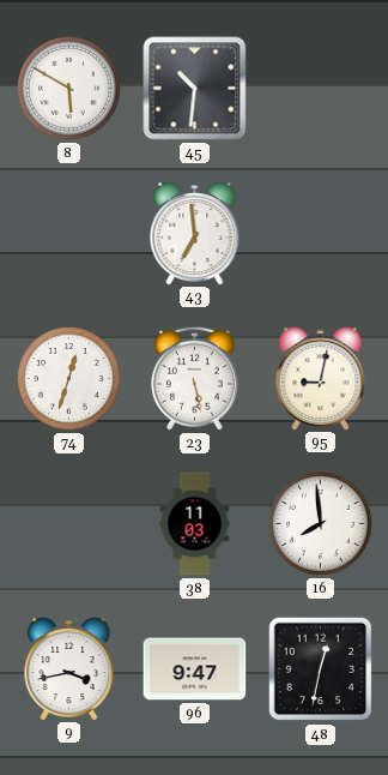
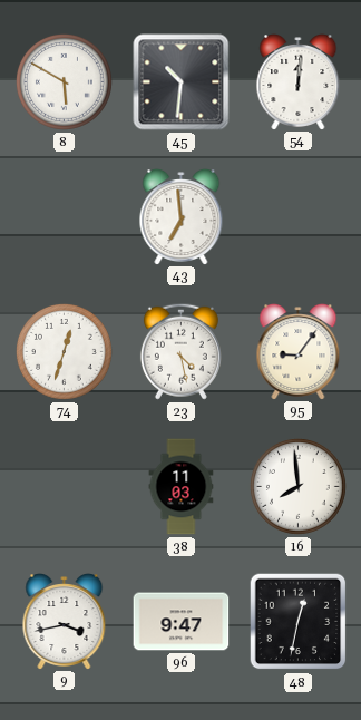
54: none -> 12:01
23: 5:28 -> 4:28
95: 9:02 -> 9:06
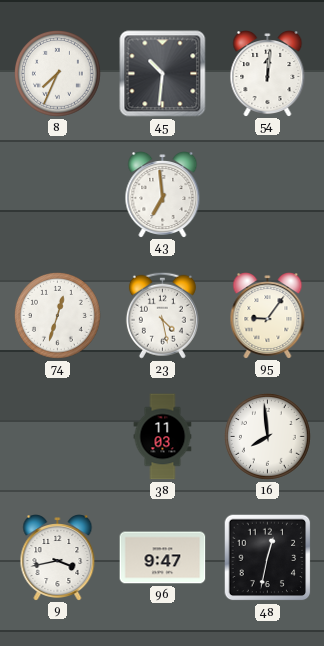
8: 5:50 -> 7:34
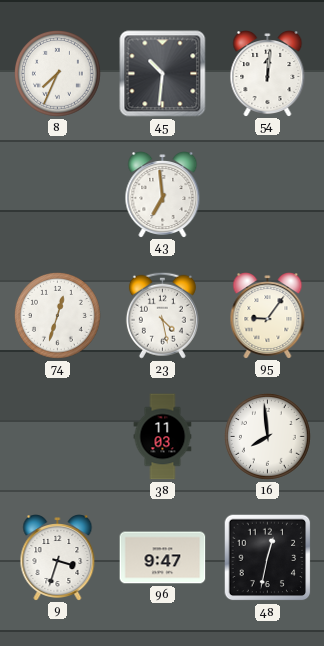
9: 3:43 -> 3:33
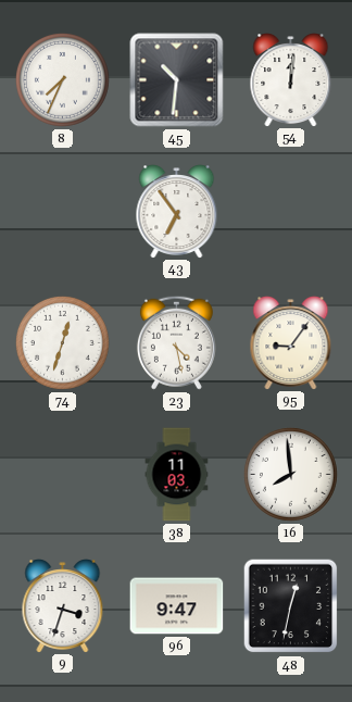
43: 6:59 -> 6:54
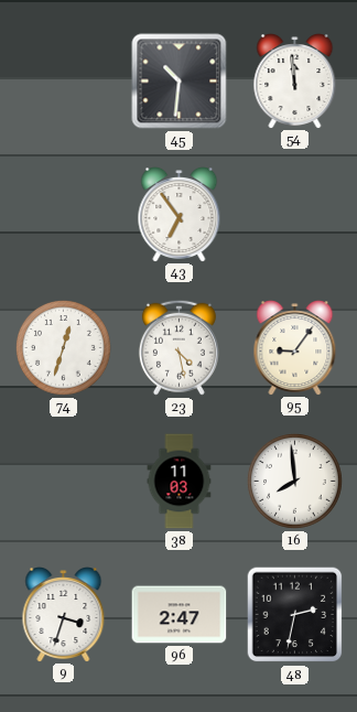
8: 7:34 -> none
54: 12:01 -> 11:59
96: 9:47 -> 2:47
48: 12:32 -> 2:32
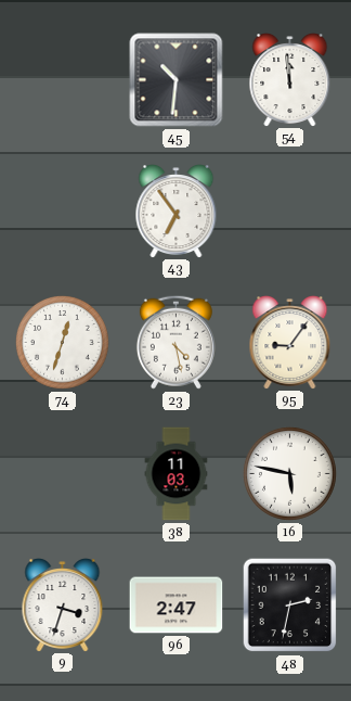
16: 7:59 -> 5:47
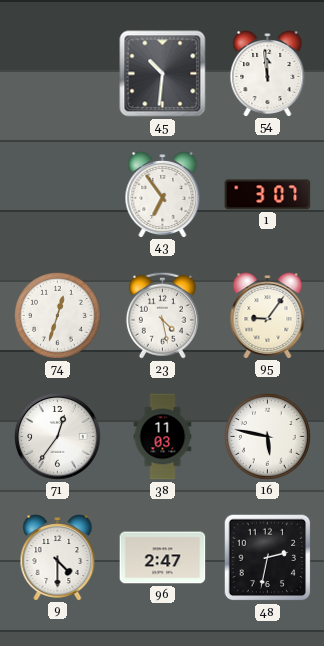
1: none -> 3:07
71: none -> 12:36
9: 3:33 -> 4:30
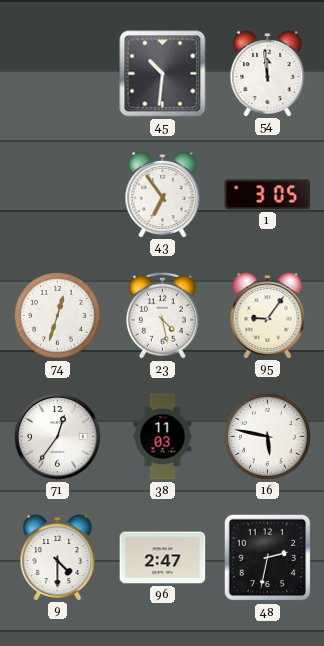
1: 3:07 -> 3:05
